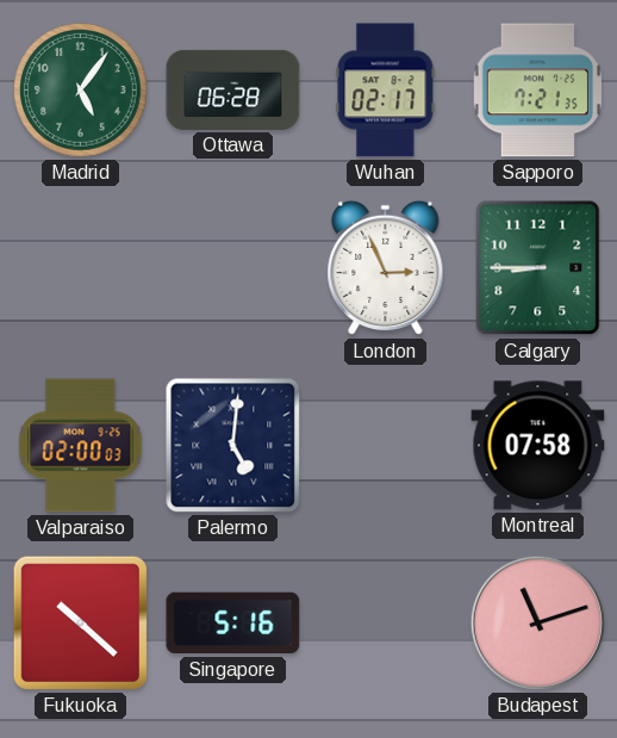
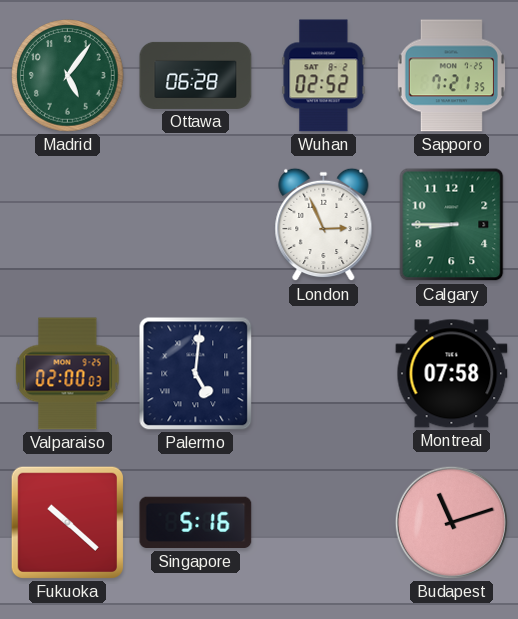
Wuhan: 02:17 -> 02:52
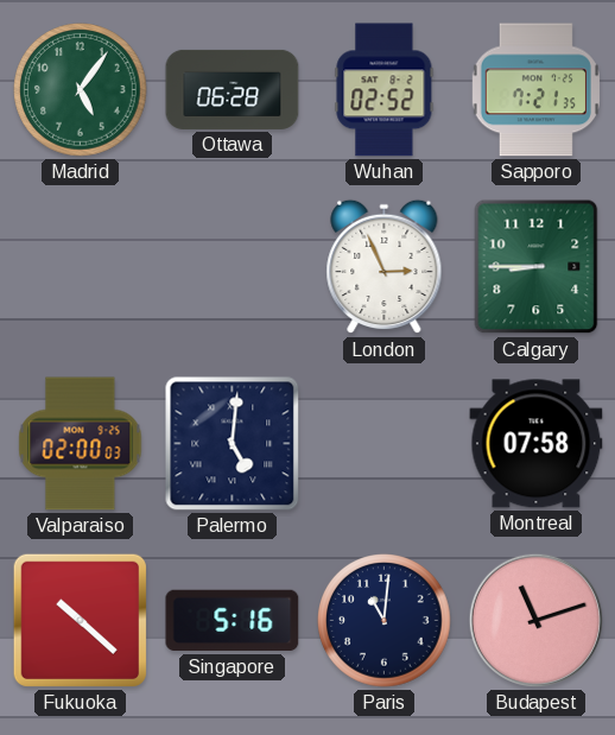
Paris: none -> 11:01
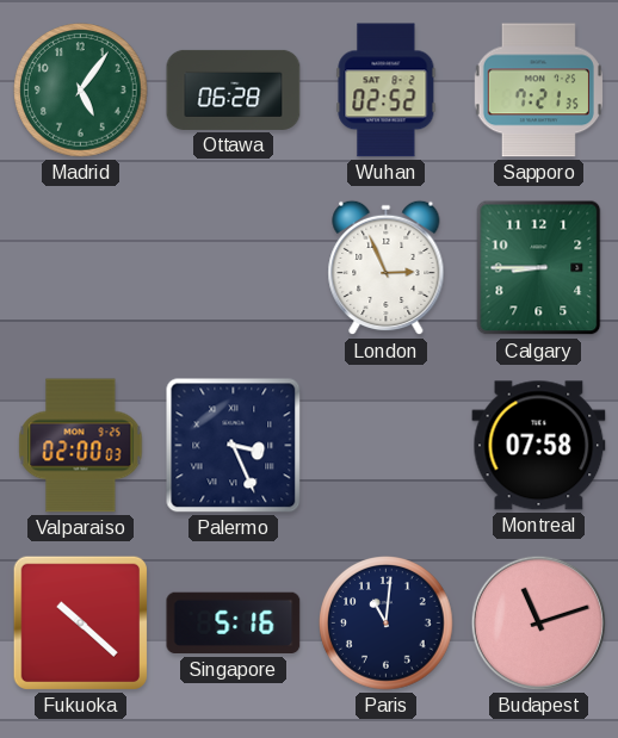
Palermo: 5:01 -> 3:26
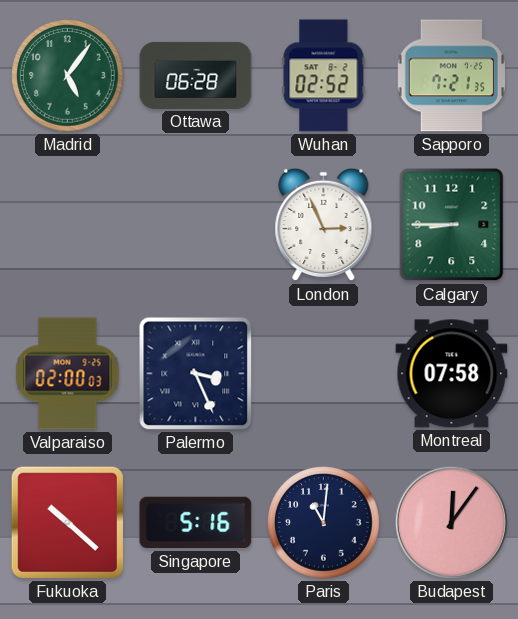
Budapest: 11:12 -> 12:06
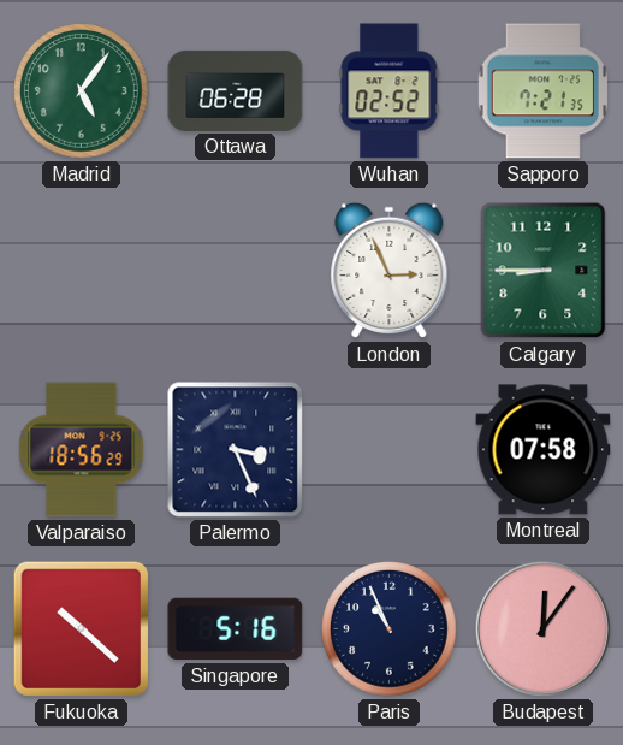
Valparaiso: 02:00 -> 18:56
Paris: 11:01 -> 10:56
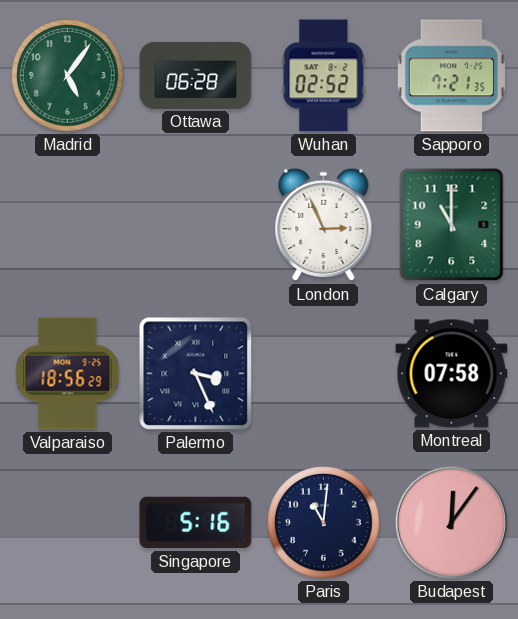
Calgary: 8:45 -> 11:00
Fukuoka: 10:22 -> none
Paris: 10:56 -> 11:01
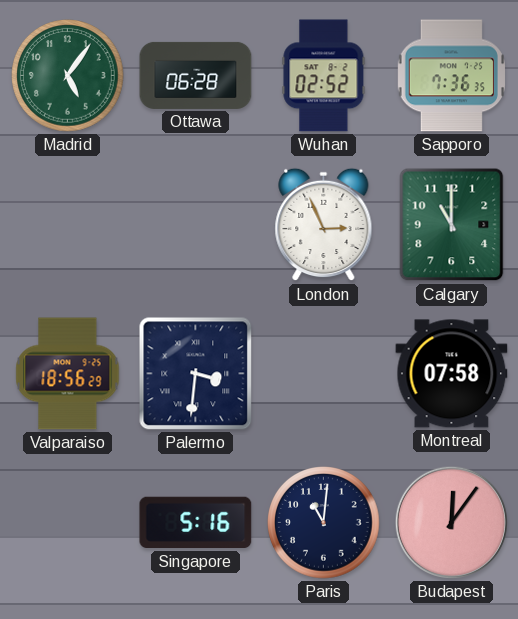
Sapporo: 7:21 -> 7:36
Palermo: 3:26 -> 3:31
